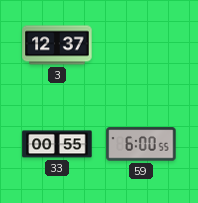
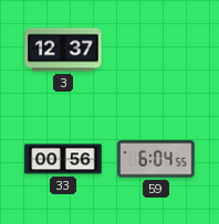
33: 00:55 -> 00:56
59: 6:00 -> 6:04
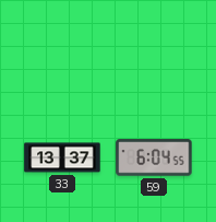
3: 12:37 -> none
33: 00:56 -> 13:37
